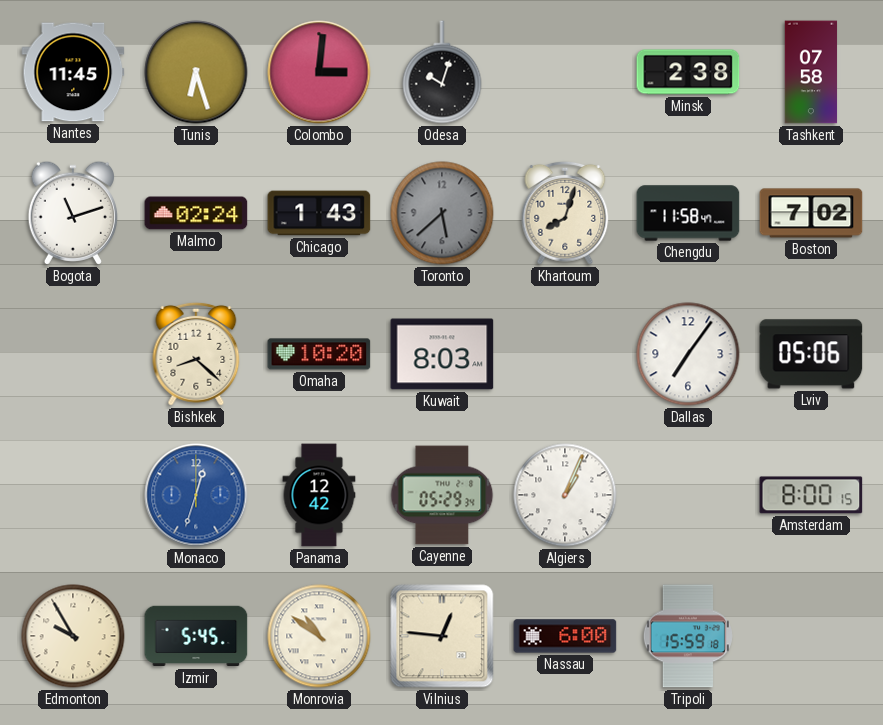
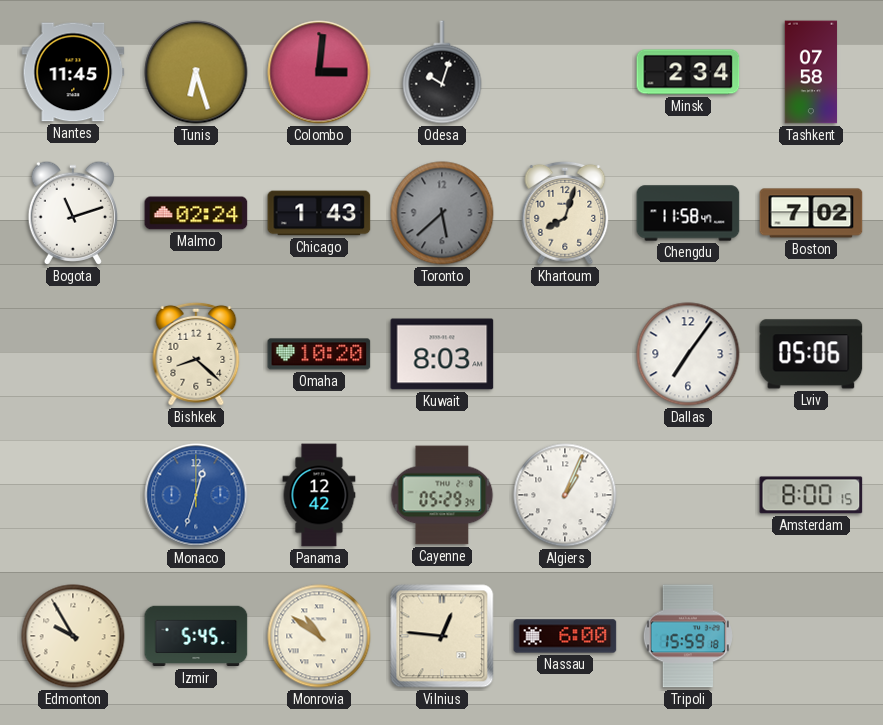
Minsk: 2:38 -> 2:34
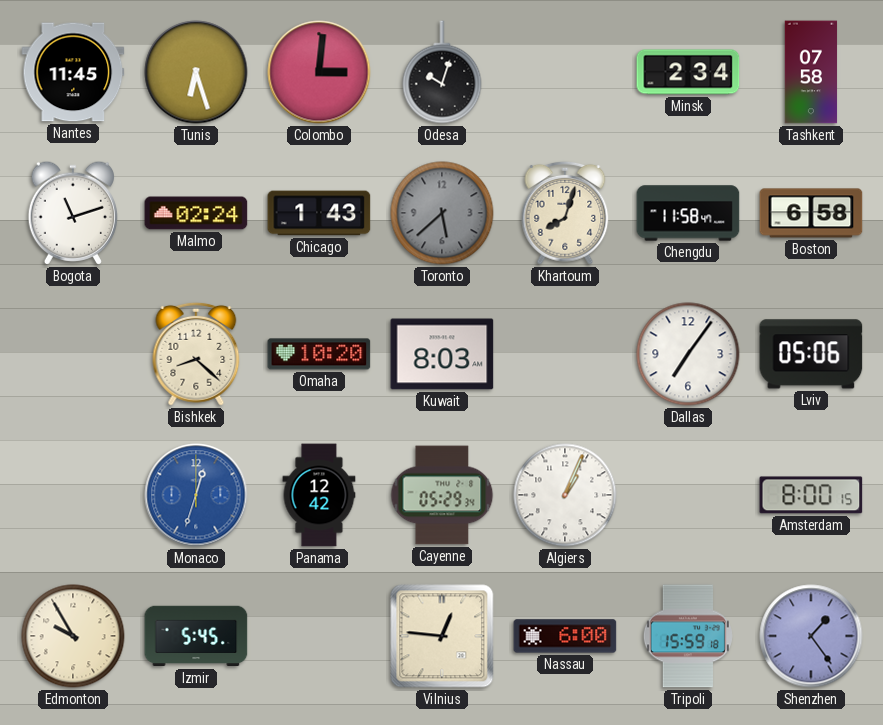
Boston: 7:02 -> 6:58
Monrovia: 10:51 -> none
Shenzhen: none -> 1:24
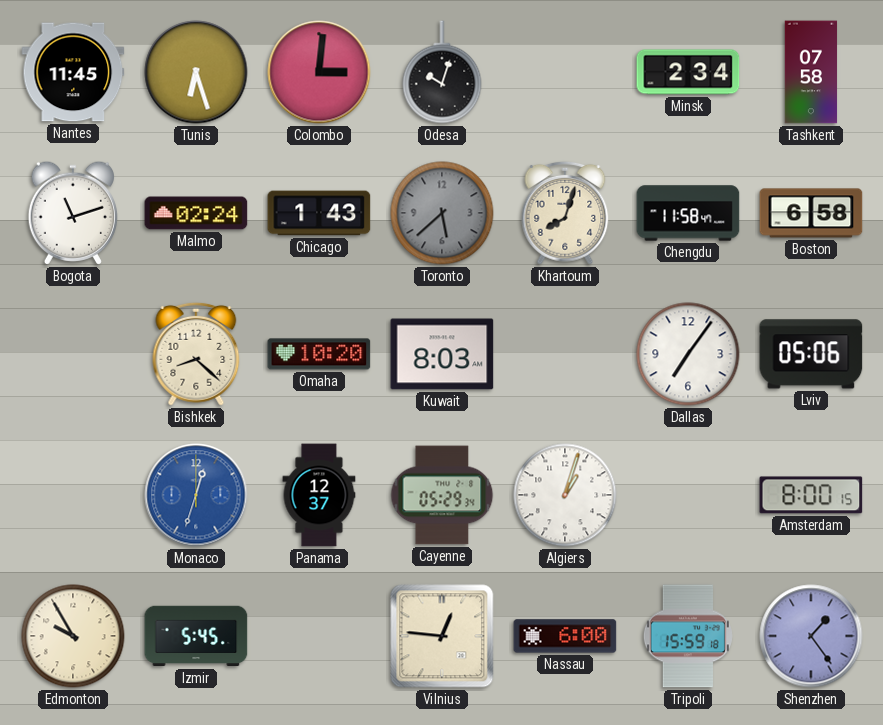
Panama: 12:42 -> 12:37
Algiers: 1:04 -> 1:03
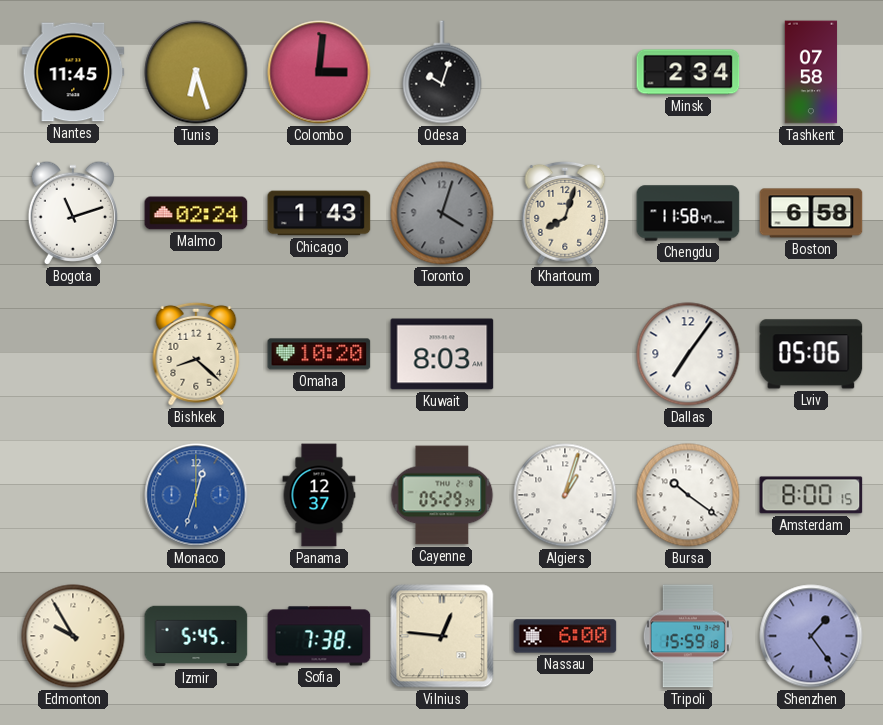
Toronto: 5:38 -> 4:03
Bursa: none -> 10:21
Sofia: none -> 7:38
